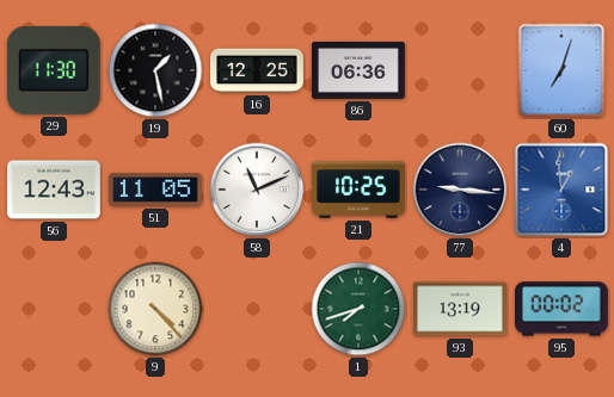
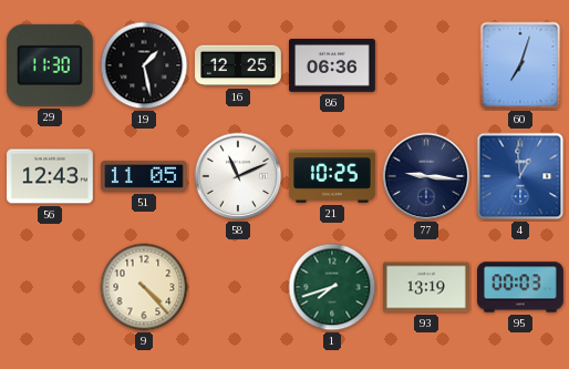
95: 00:02 -> 00:03
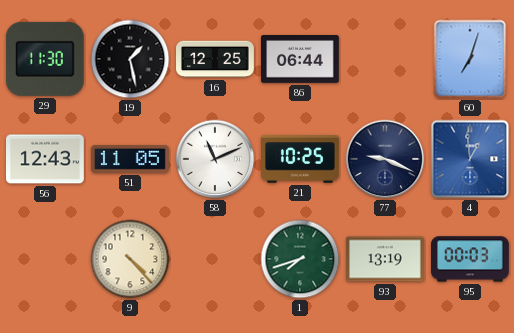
86: 06:36 -> 06:44
77: 9:16 -> 9:19
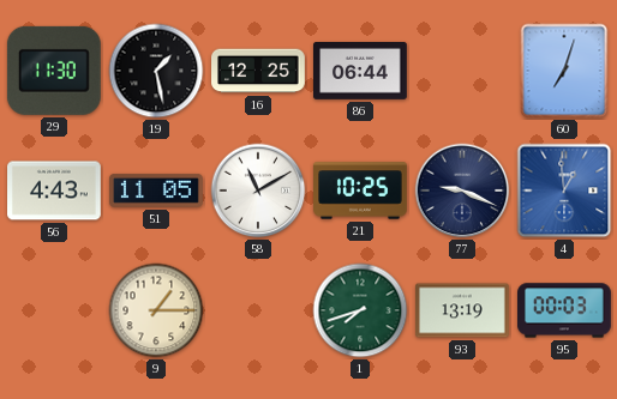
56: 12:43 -> 4:43
58: 11:11 -> 11:10
9: 4:23 -> 1:15
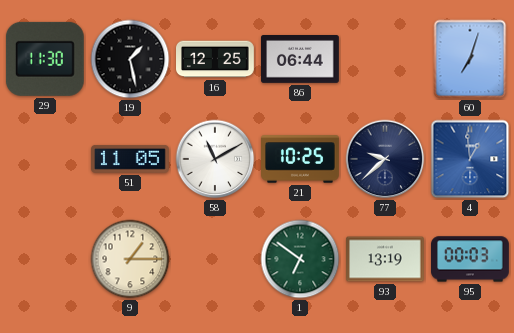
56: 4:43 -> none
77: 9:19 -> 9:38
1: 7:42 -> 6:51
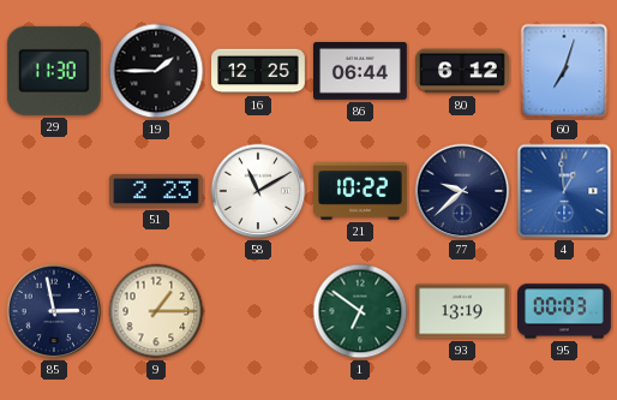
19: 1:28 -> 1:45
80: none -> 6:12
51: 11:05 -> 2:23
21: 10:25 -> 10:22
85: none -> 2:58
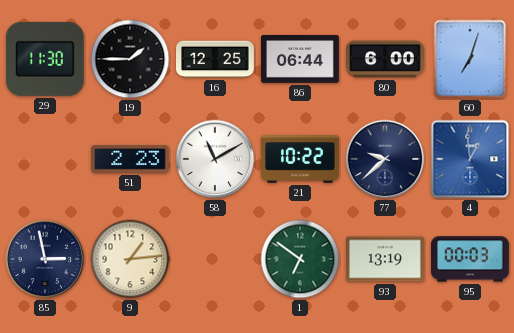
80: 6:12 -> 6:00
9: 1:15 -> 1:14
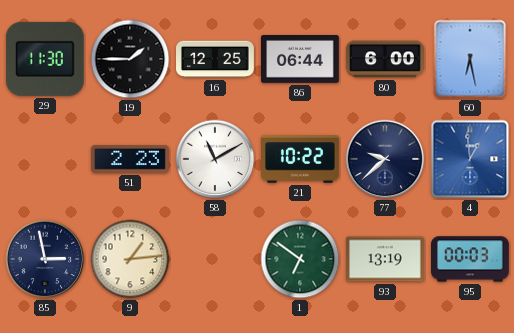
60: 7:03 -> 6:28
